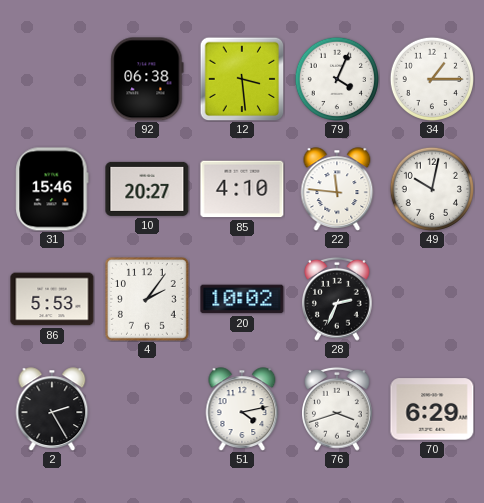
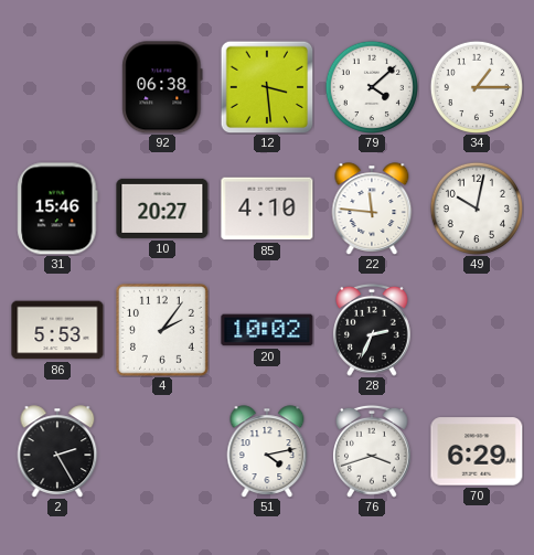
79: 4:04 -> 4:08
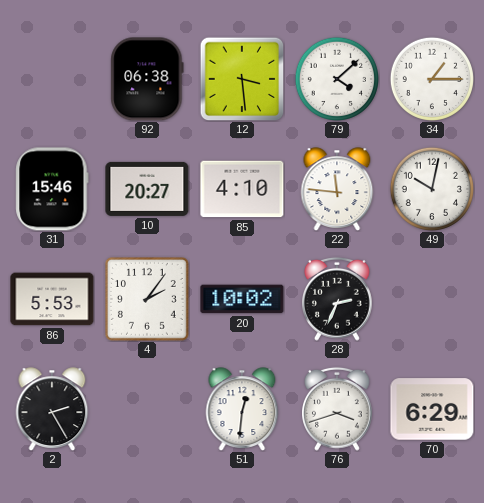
51: 4:13 -> 12:31
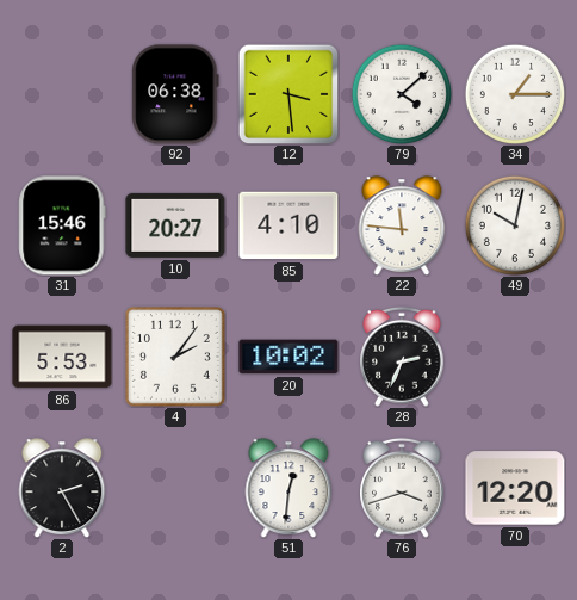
70: 6:29 -> 12:20
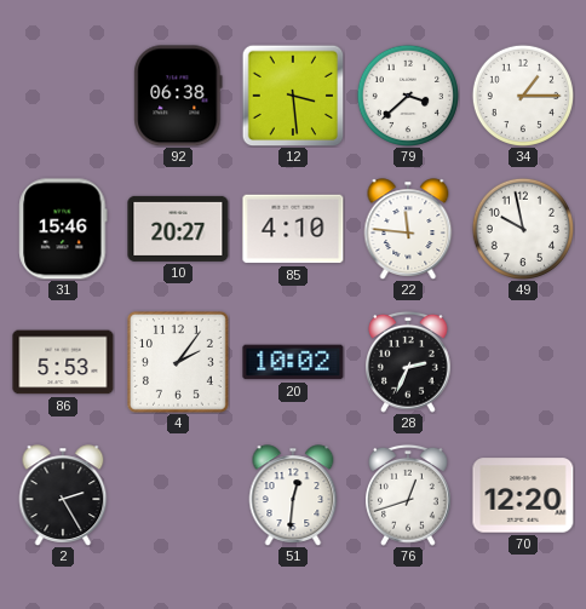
79: 4:08 -> 3:38
49: 10:02 -> 9:58
76: 3:42 -> 12:42
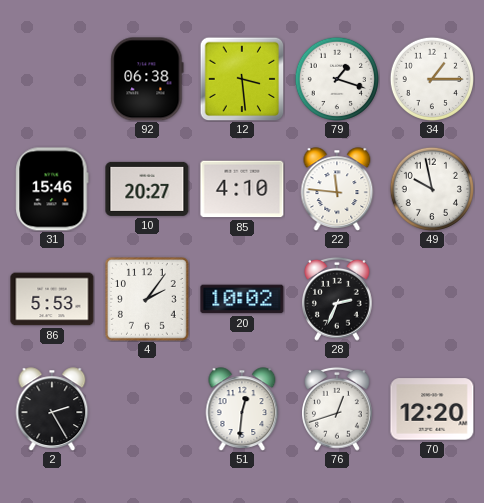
79: 3:38 -> 1:18
